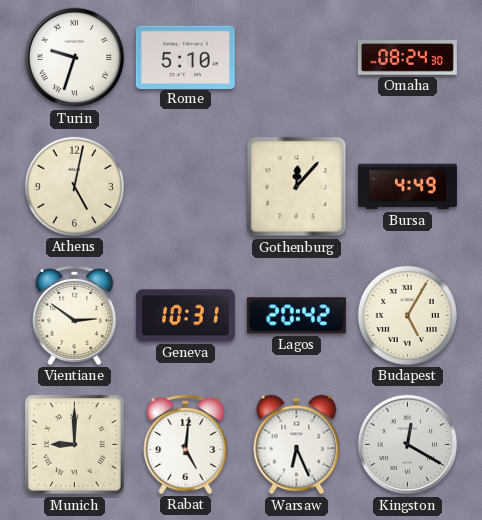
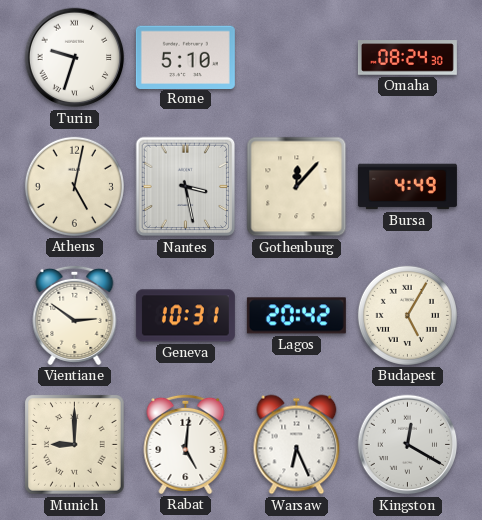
Nantes: none -> 3:28
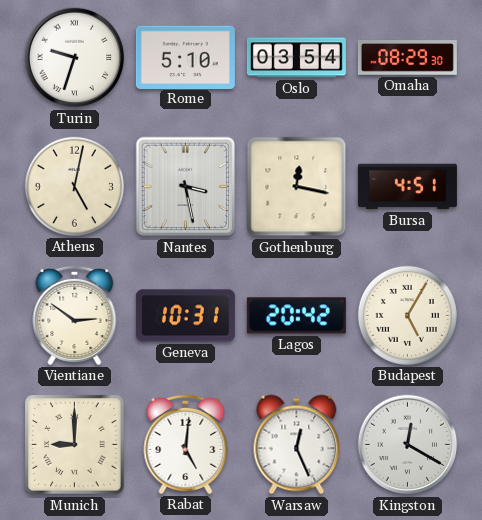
Oslo: none -> 03:54
Omaha: 08:24 -> 08:29
Gothenburg: 12:07 -> 12:17
Bursa: 4:49 -> 4:51
Warsaw: 6:26 -> 12:26
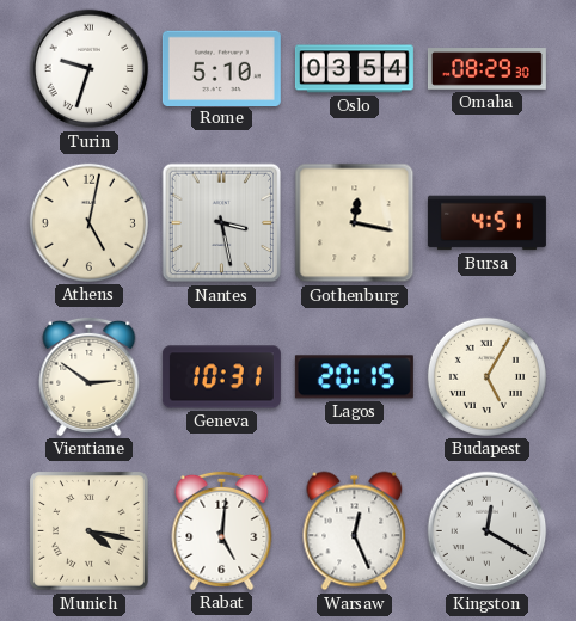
Lagos: 20:42 -> 20:15
Munich: 9:00 -> 4:17
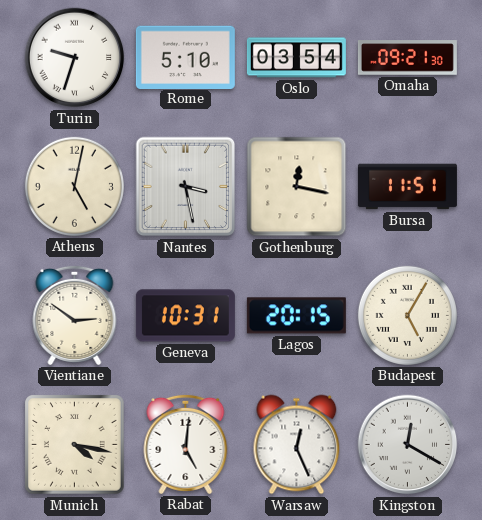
Omaha: 08:29 -> 09:21
Bursa: 4:51 -> 11:51
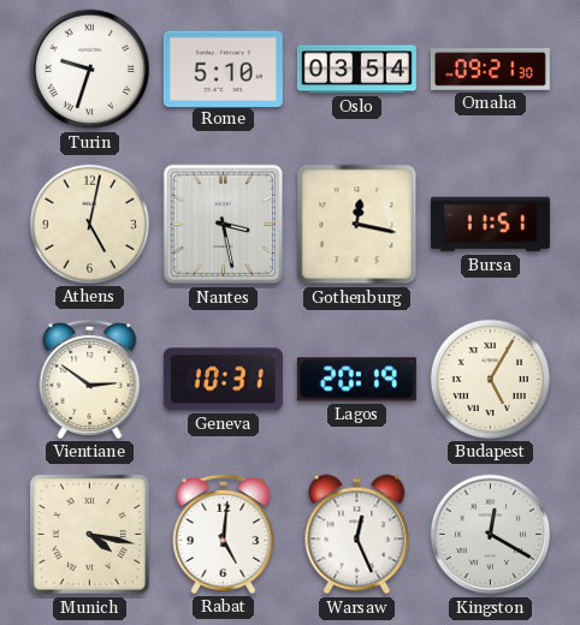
Lagos: 20:15 -> 20:19
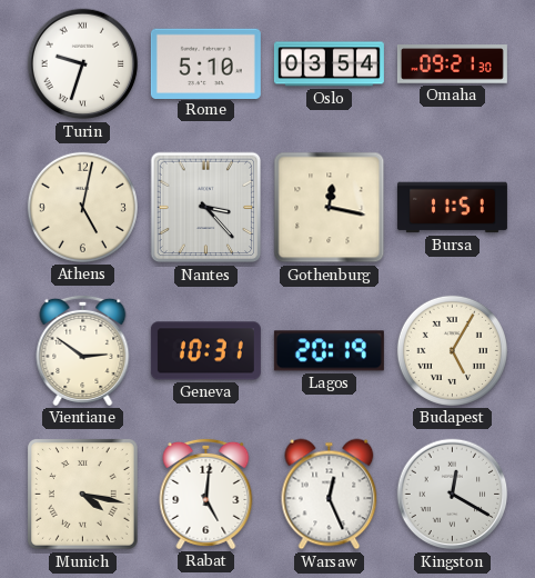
Nantes: 3:28 -> 3:23
